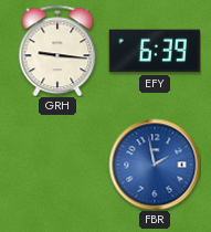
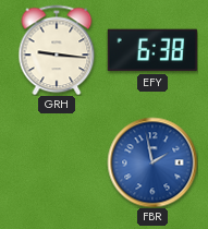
EFY: 6:39 -> 6:38
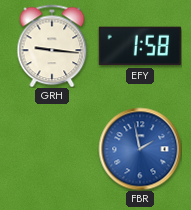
EFY: 6:38 -> 1:58
